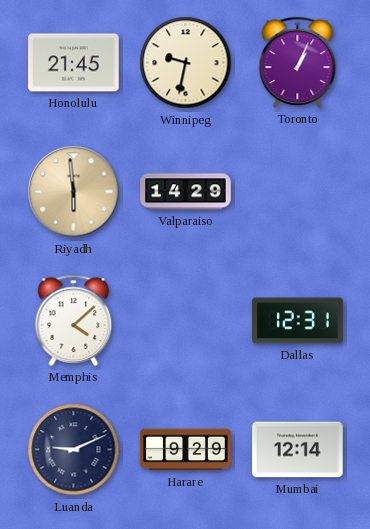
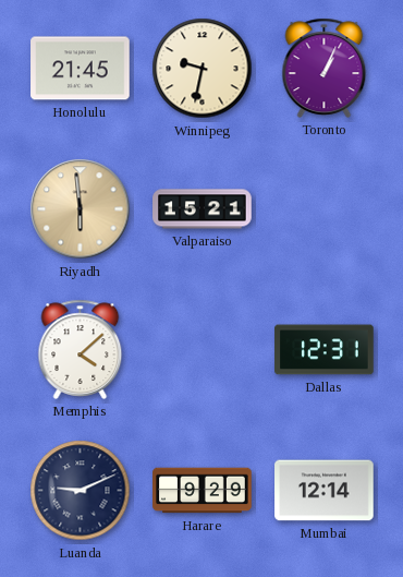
Valparaiso: 14:29 -> 15:21
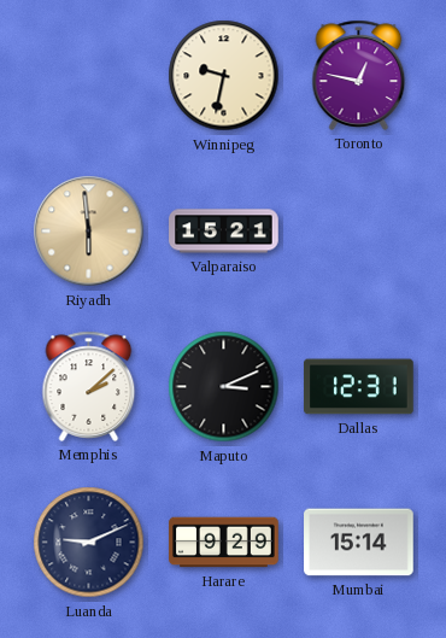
Honolulu: 21:45 -> none
Toronto: 1:04 -> 12:47
Memphis: 4:08 -> 2:08
Maputo: none -> 3:11
Mumbai: 12:14 -> 15:14
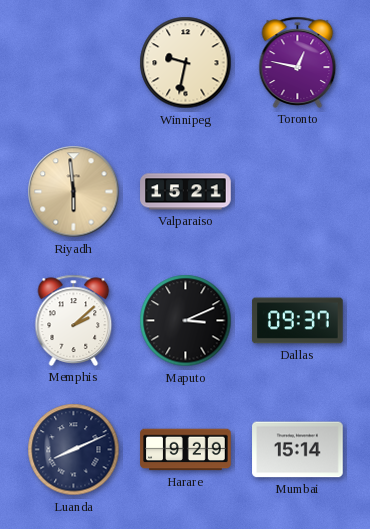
Dallas: 12:31 -> 09:37
Luanda: 9:11 -> 8:11
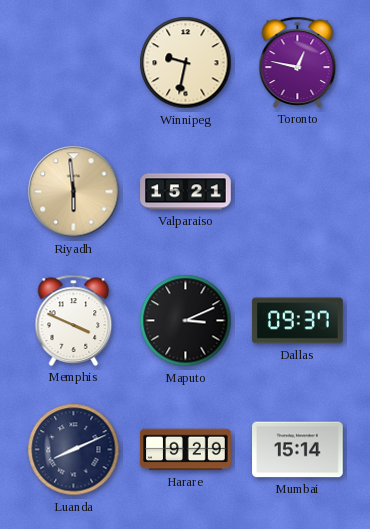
Memphis: 2:08 -> 3:49
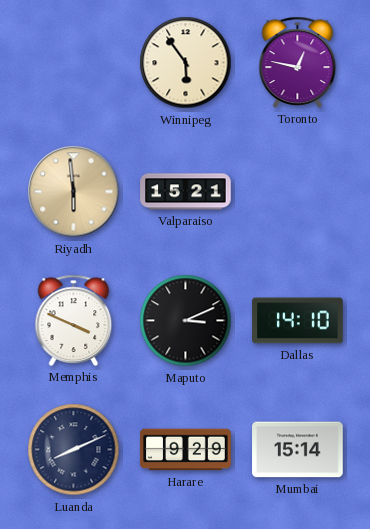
Winnipeg: 9:32 -> 5:54
Dallas: 09:37 -> 14:10
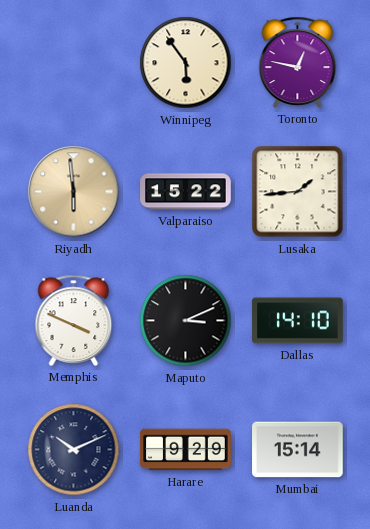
Valparaiso: 15:21 -> 15:22
Lusaka: none -> 1:44
Luanda: 8:11 -> 10:11
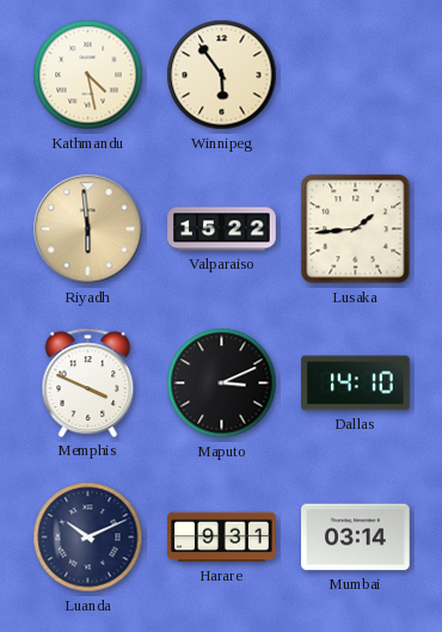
Kathmandu: none -> 4:28
Toronto: 12:47 -> none
Harare: 9:29 -> 9:31
Mumbai: 15:14 -> 03:14
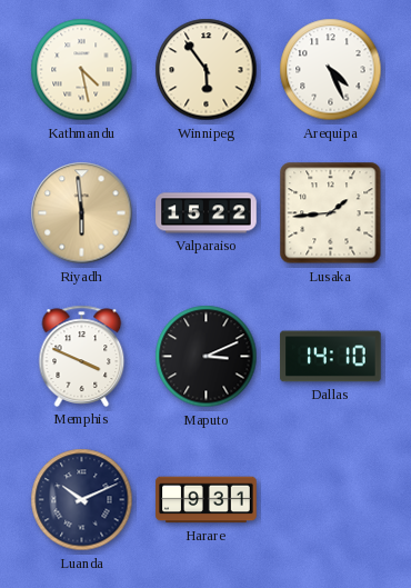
Arequipa: none -> 4:26
Mumbai: 03:14 -> none
